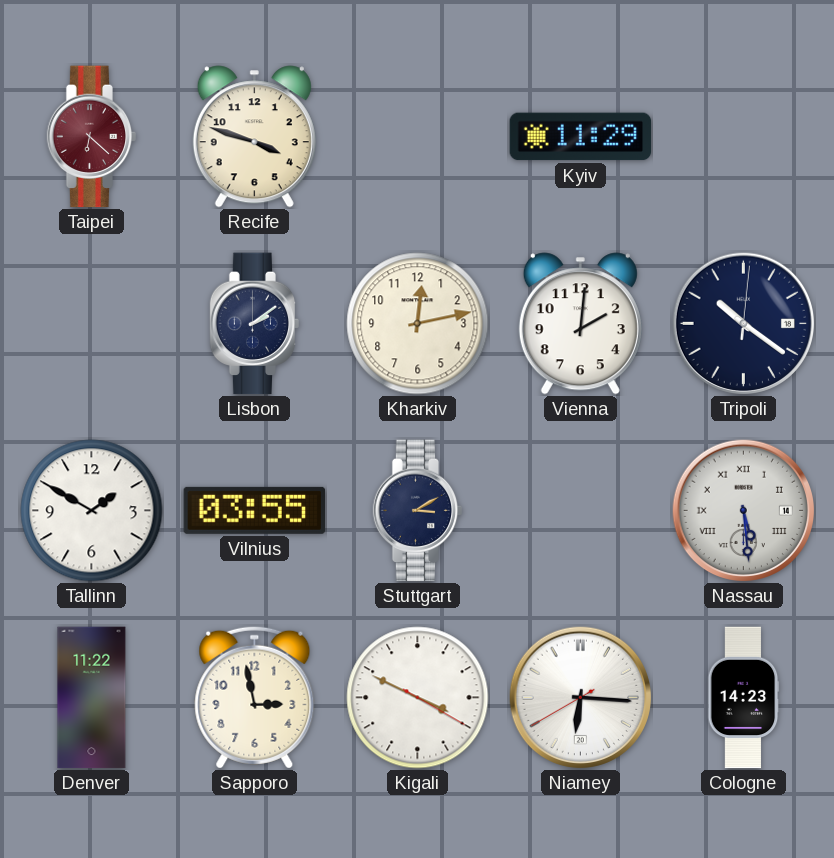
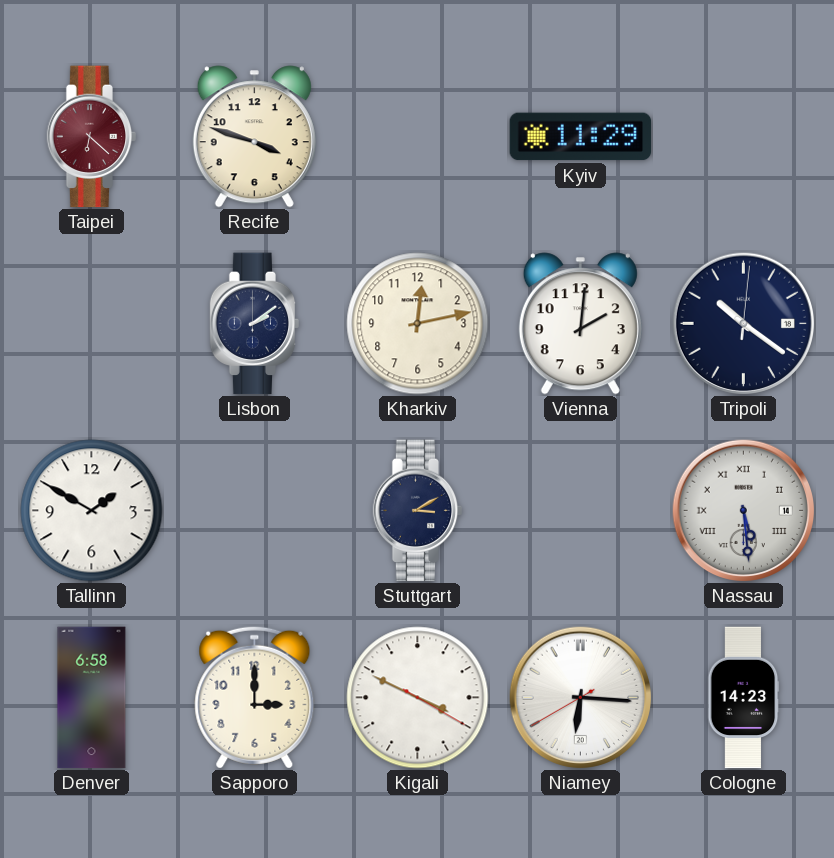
Vilnius: 03:55 -> none
Denver: 11:22 -> 6:58
Sapporo: 2:58 -> 3:00
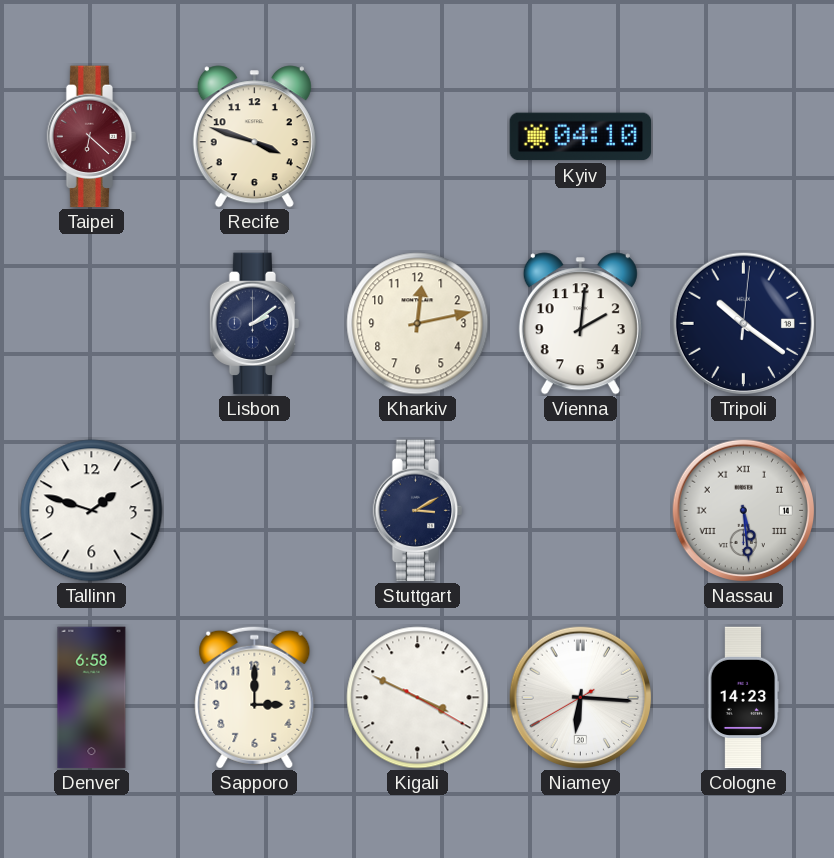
Kyiv: 11:29 -> 04:10
Tallinn: 1:50 -> 1:48
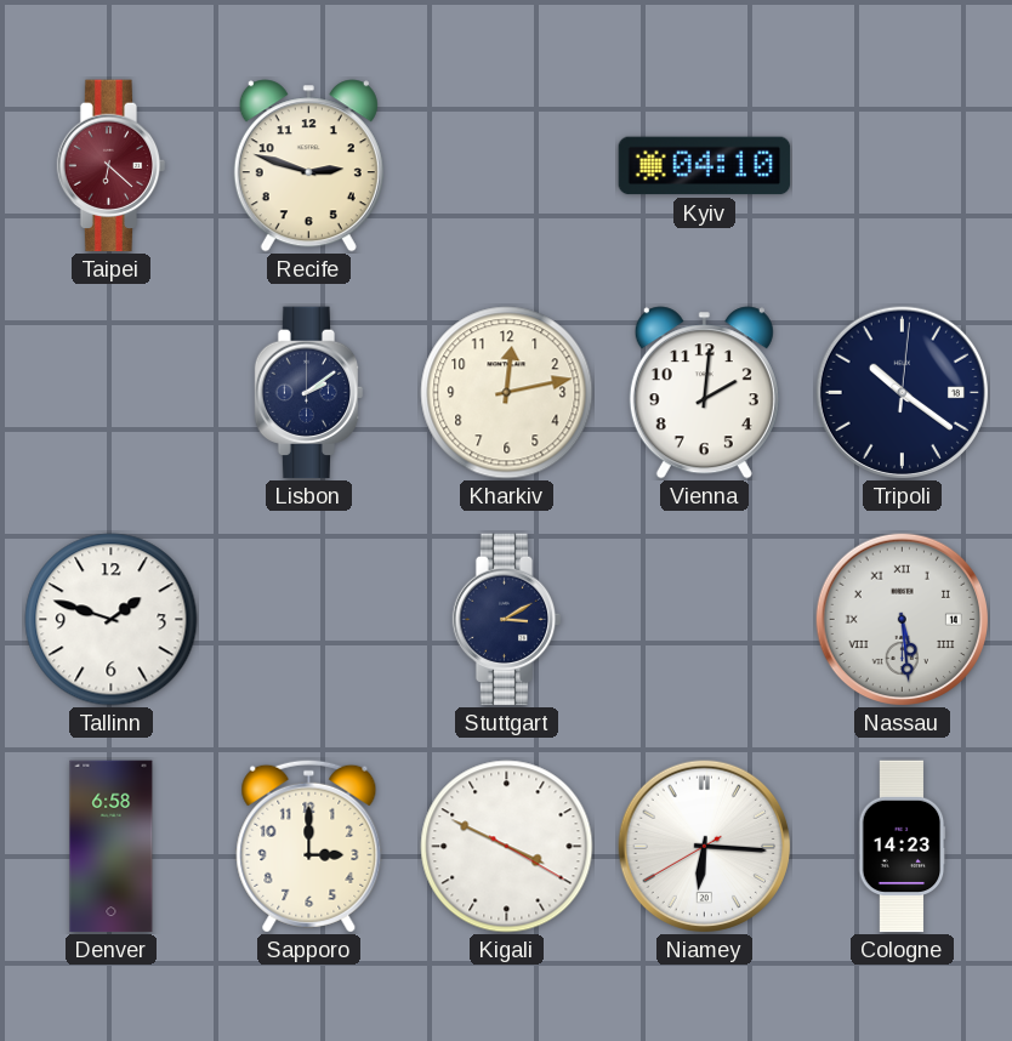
Recife: 3:48 -> 2:48
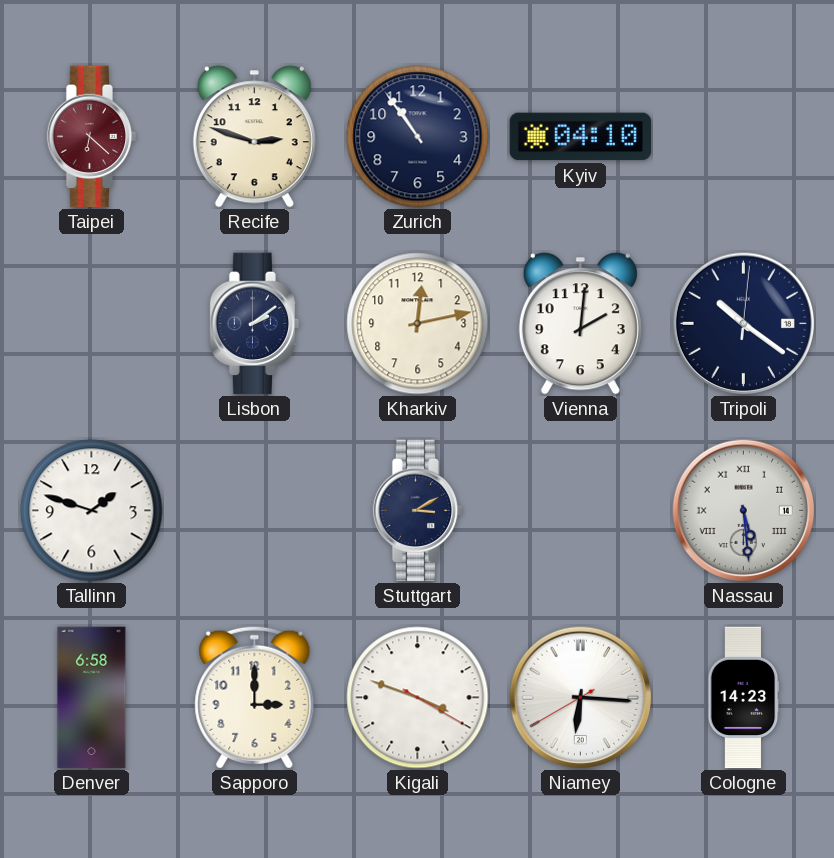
Zurich: none -> 10:54
Kigali: 3:49 -> 3:48
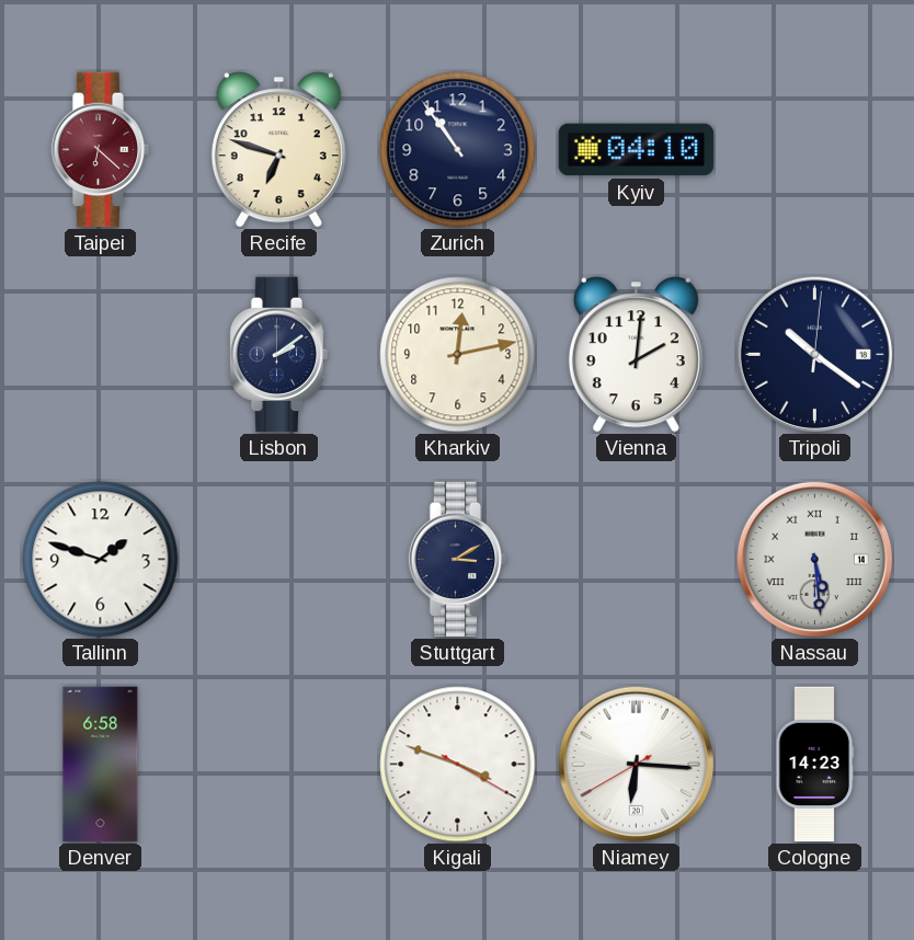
Recife: 2:48 -> 6:48
Sapporo: 3:00 -> none
